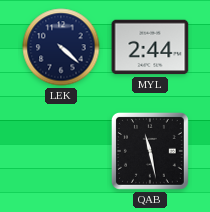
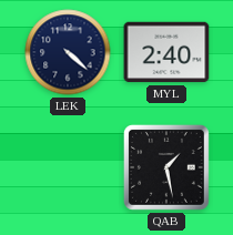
MYL: 2:44 -> 2:40
QAB: 11:28 -> 1:28
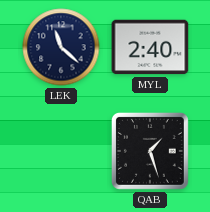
LEK: 4:22 -> 11:22
QAB: 1:28 -> 1:27
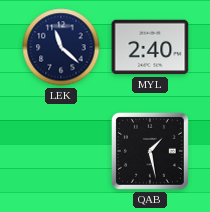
QAB: 1:27 -> 1:28
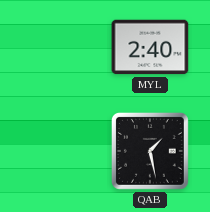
LEK: 11:22 -> none
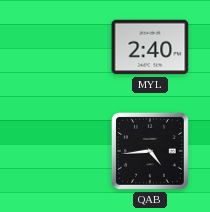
QAB: 1:28 -> 4:44
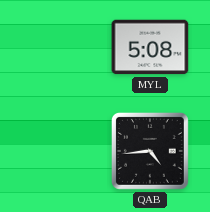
MYL: 2:40 -> 5:08
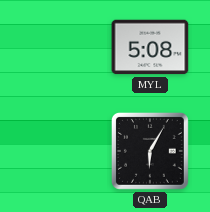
QAB: 4:44 -> 6:05
